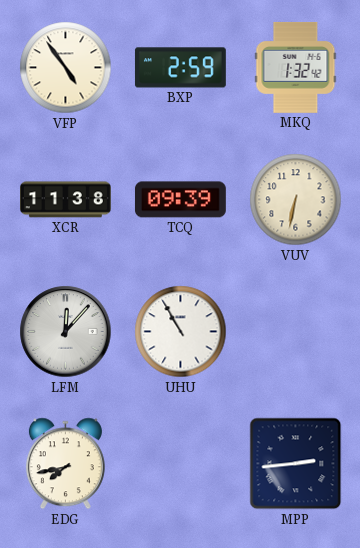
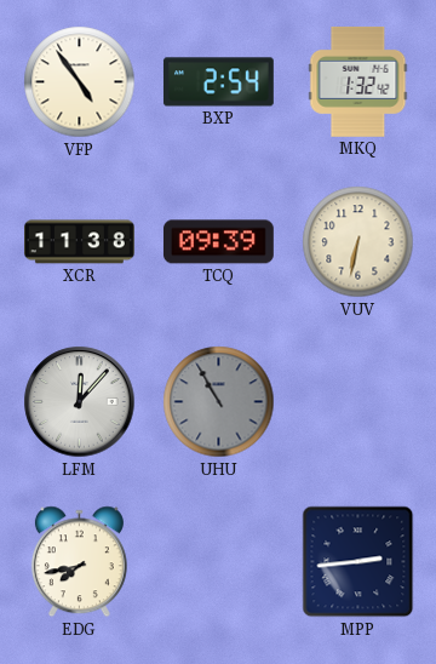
BXP: 2:59 -> 2:54
UHU dial: white -> grey
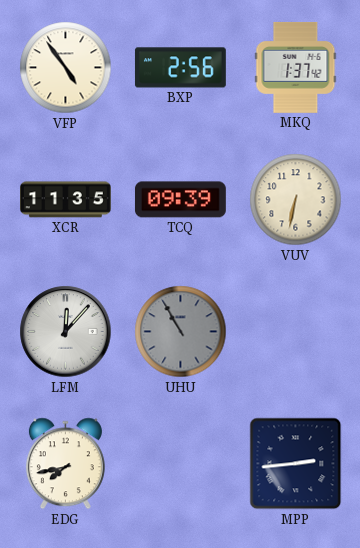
BXP: 2:54 -> 2:56
MKQ: 1:32 -> 1:37
XCR: 11:38 -> 11:35
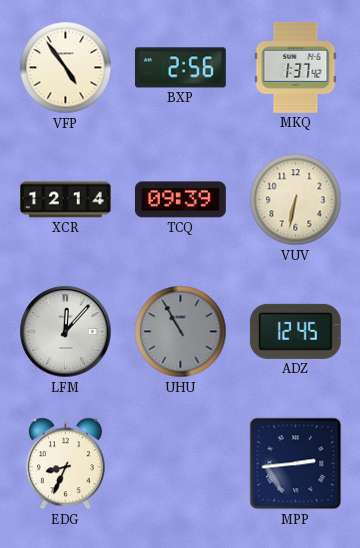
XCR: 11:35 -> 12:14
ADZ: none -> 12:45
EDG: 7:43 -> 8:34
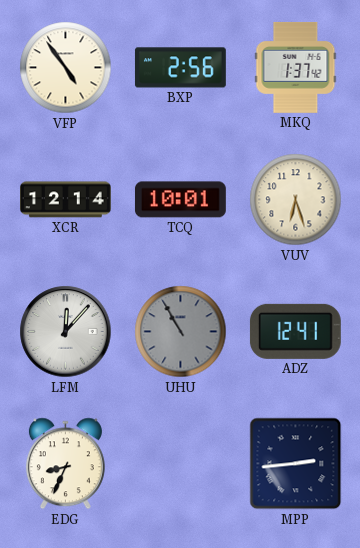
TCQ: 09:39 -> 10:01
VUV: 6:32 -> 6:27
ADZ: 12:45 -> 12:41
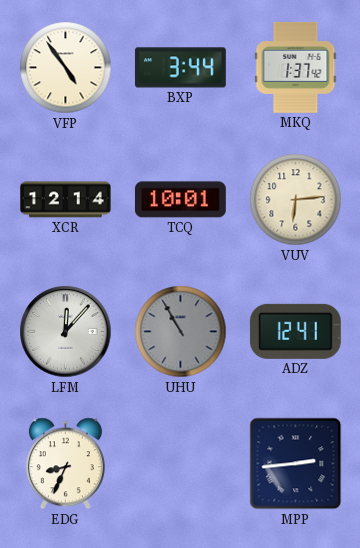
BXP: 2:56 -> 3:44
VUV: 6:27 -> 6:14
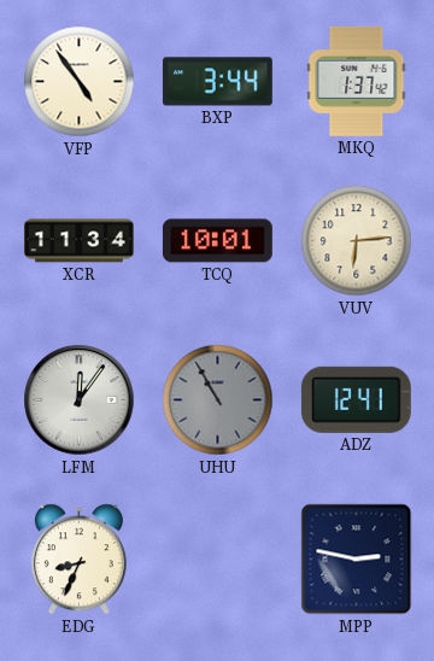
XCR: 12:14 -> 11:34
LFM: 12:07 -> 12:06
MPP: 2:44 -> 2:47
